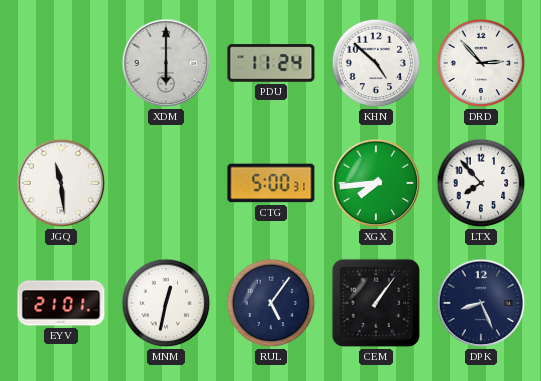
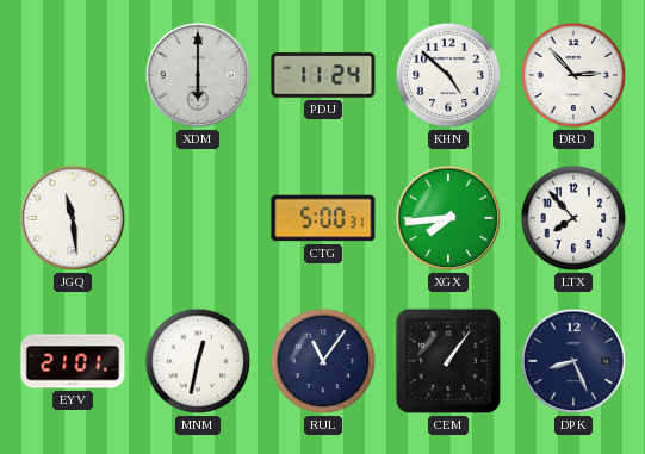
RUL: 5:06 -> 11:06
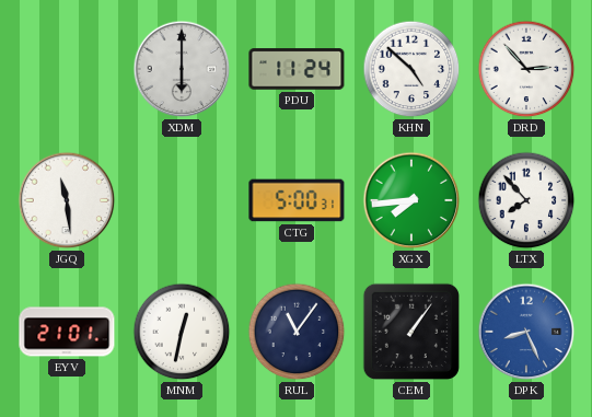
DPK dial: navy -> blue
